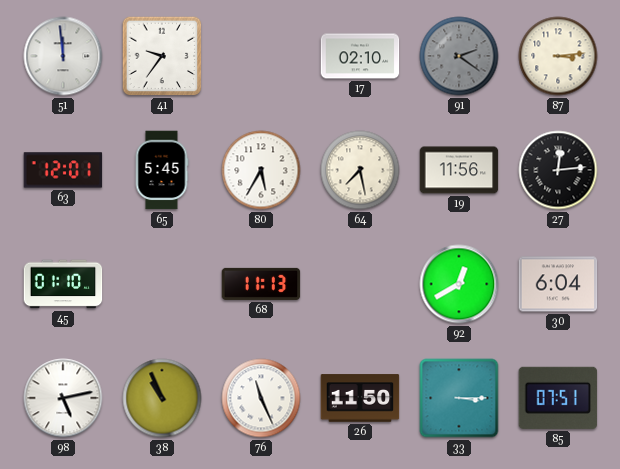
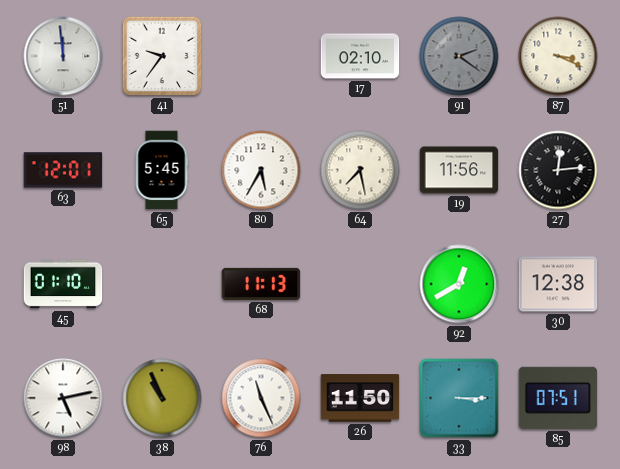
87: 3:14 -> 3:19
30: 6:04 -> 12:38
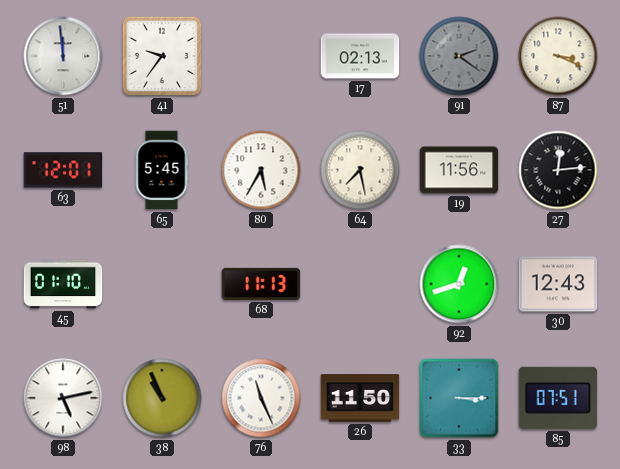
17: 02:10 -> 02:13
92: 12:40 -> 12:42
30: 12:38 -> 12:43
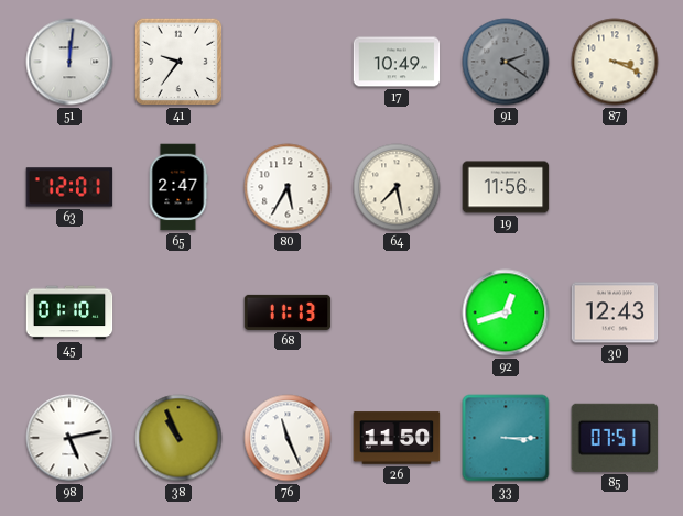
51: 11:59 -> 12:01
17: 02:13 -> 10:49
65: 5:45 -> 2:47
27: 12:14 -> none
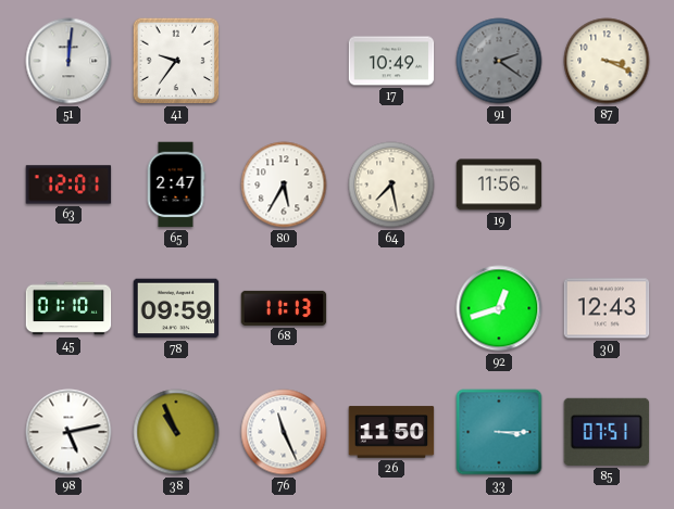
78: none -> 09:59
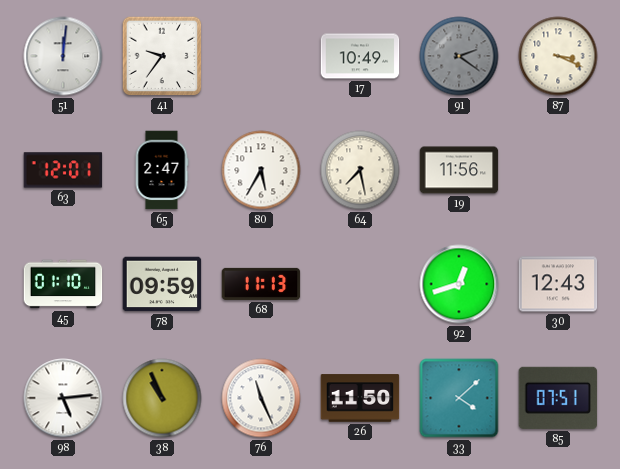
98: 5:13 -> 5:14
33: 3:15 -> 4:08
